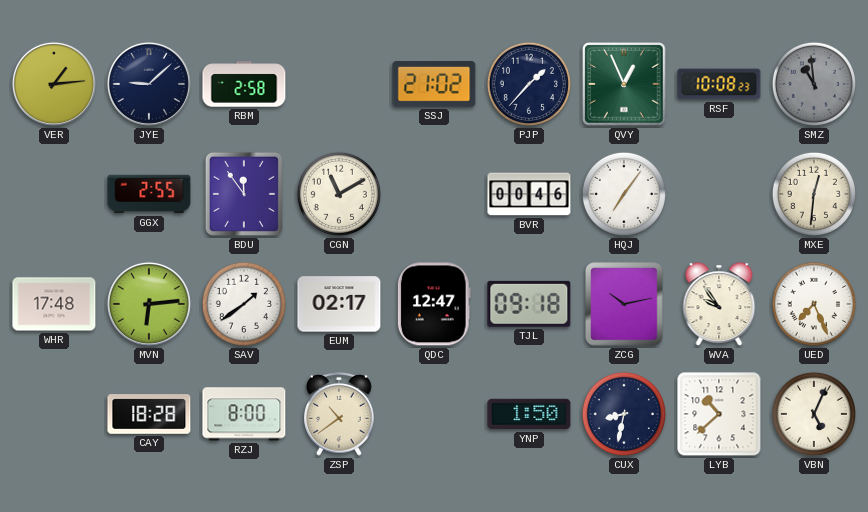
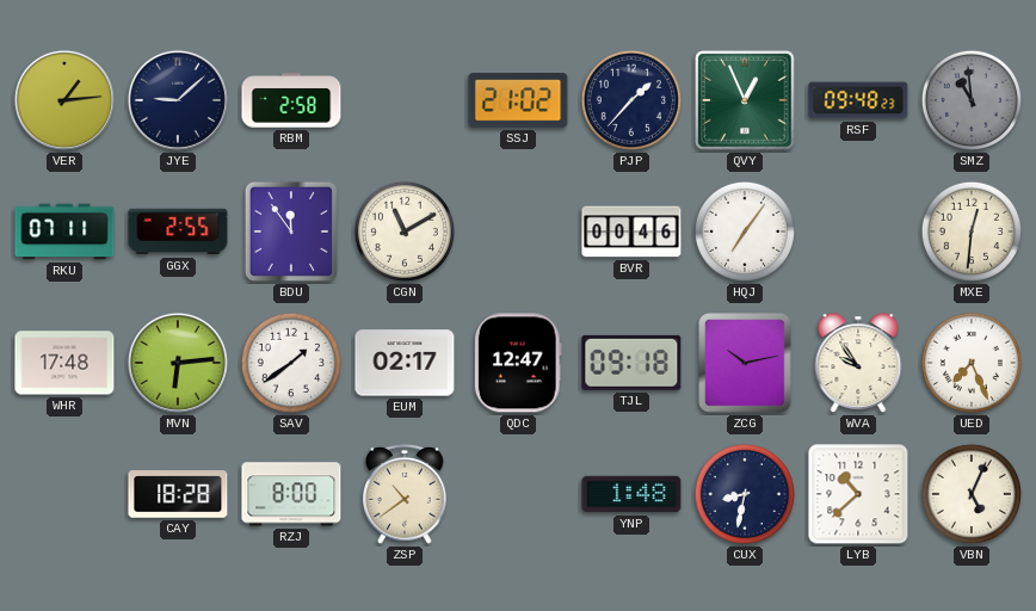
RSF: 10:08 -> 09:48
RKU: none -> 07:11
YNP: 1:50 -> 1:48
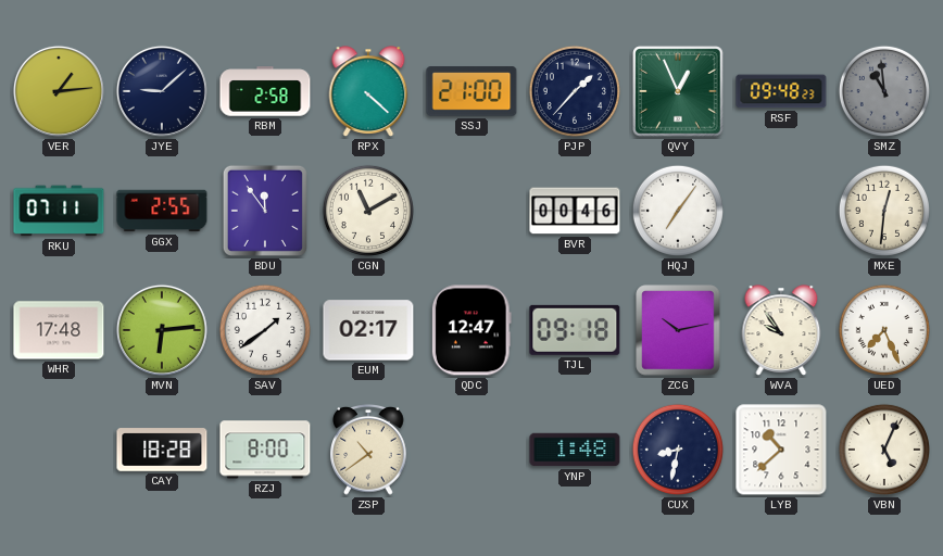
RPX: none -> 4:22
SSJ: 21:02 -> 21:00
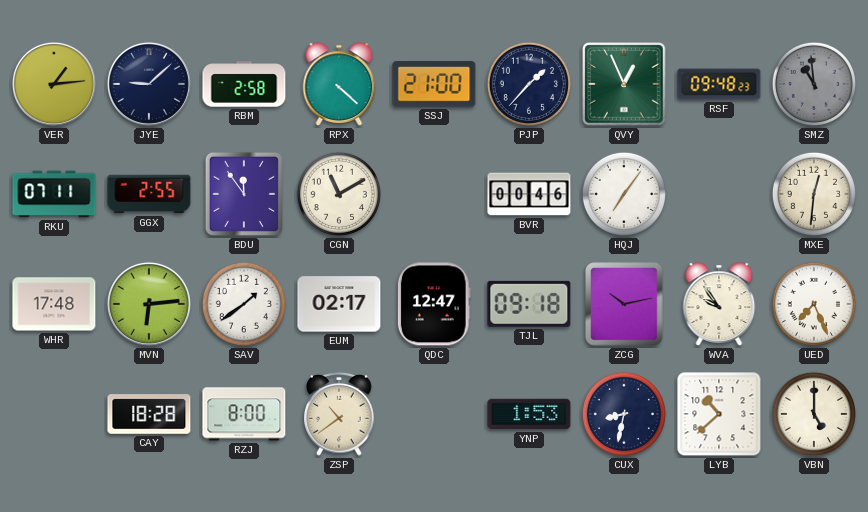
YNP: 1:48 -> 1:53
VBN: 5:04 -> 5:00
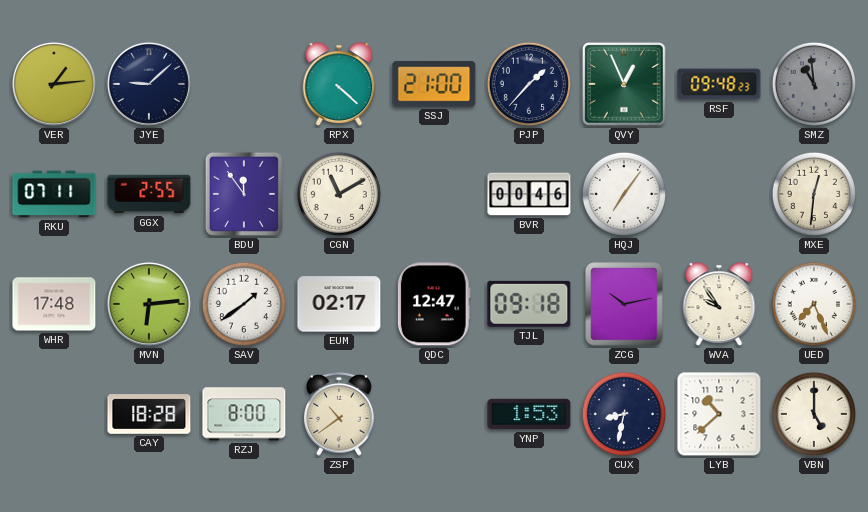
RBM: 2:58 -> none
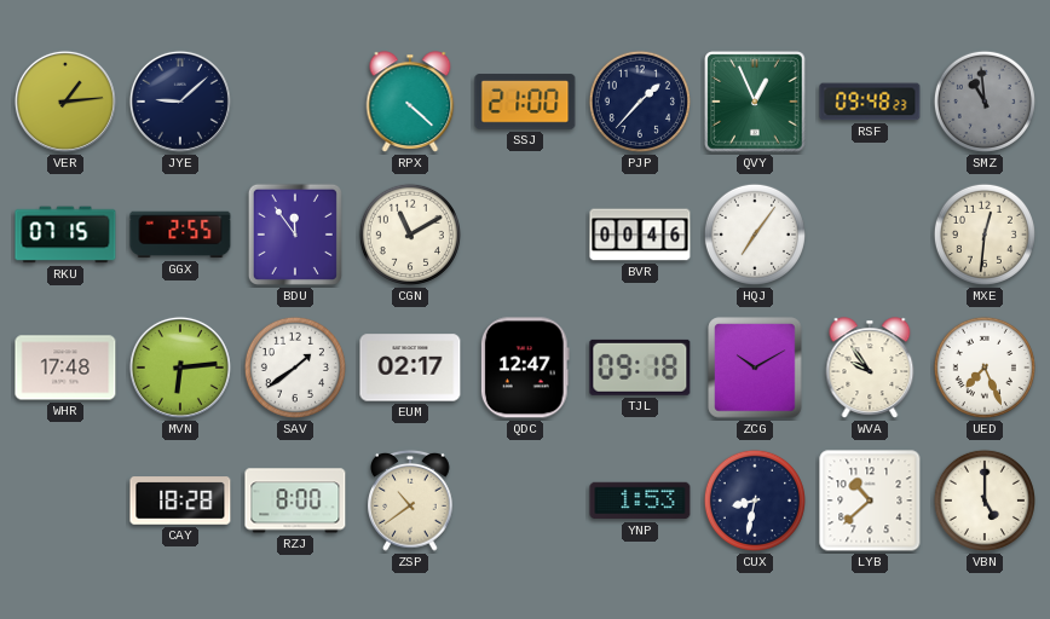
RKU: 07:11 -> 07:15
ZCG: 10:13 -> 10:10
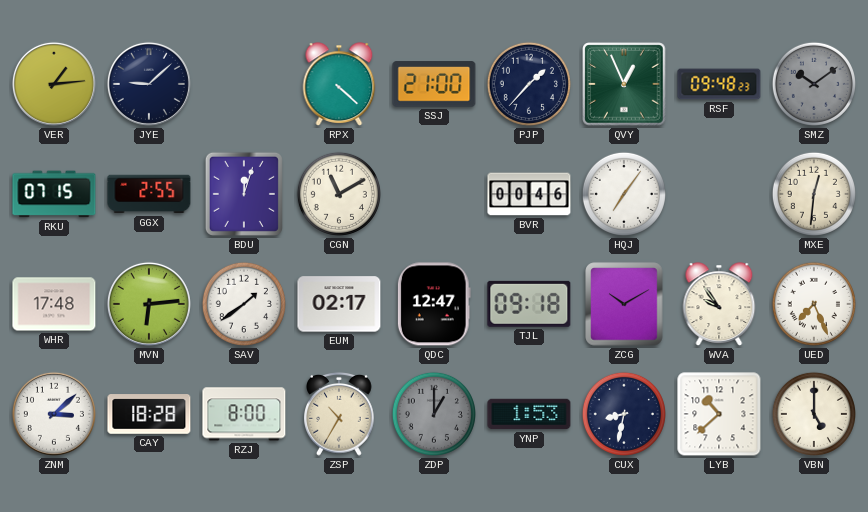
SMZ: 10:59 -> 10:09
BDU: 11:54 -> 12:03
ZNM: none -> 3:08
ZSP: 10:39 -> 10:35
ZDP: none -> 1:00
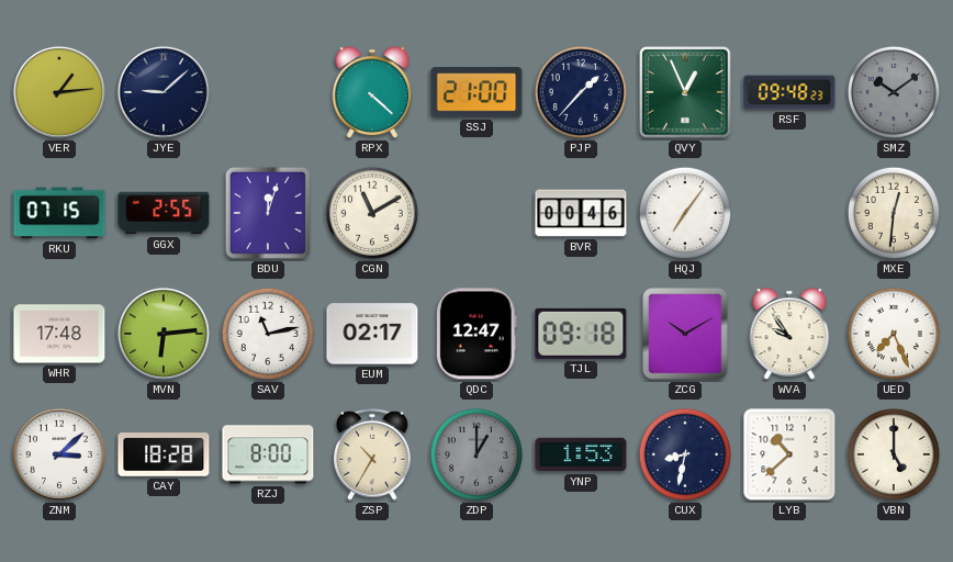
SAV: 1:39 -> 11:13
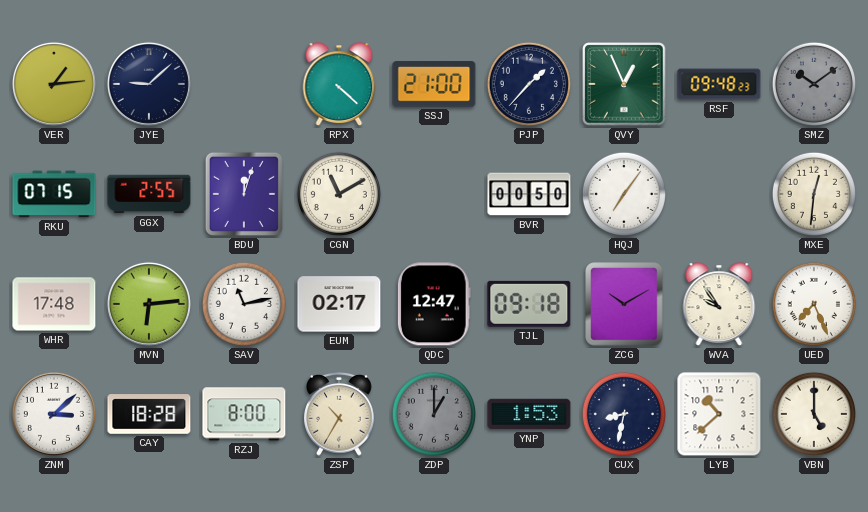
BVR: 00:46 -> 00:50
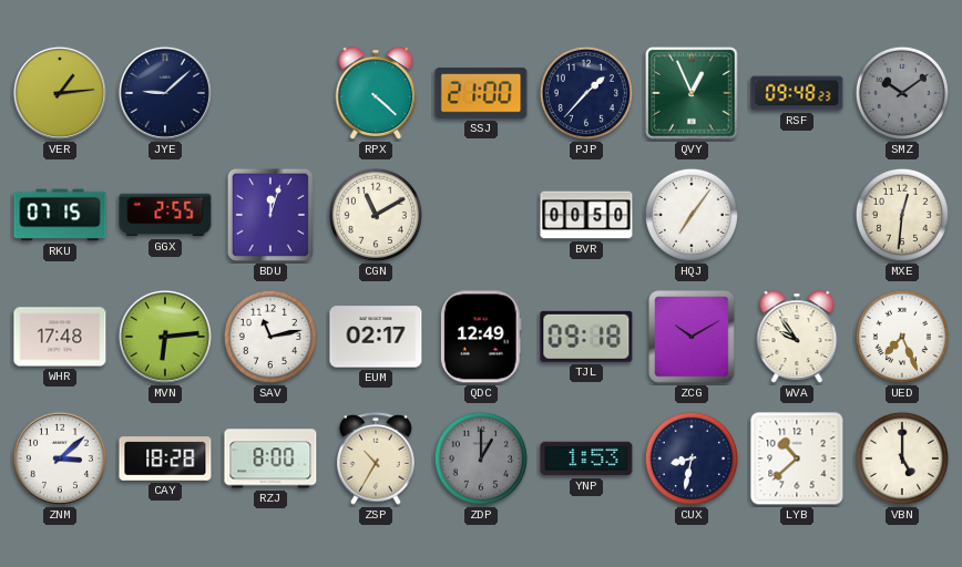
QDC: 12:47 -> 12:49
